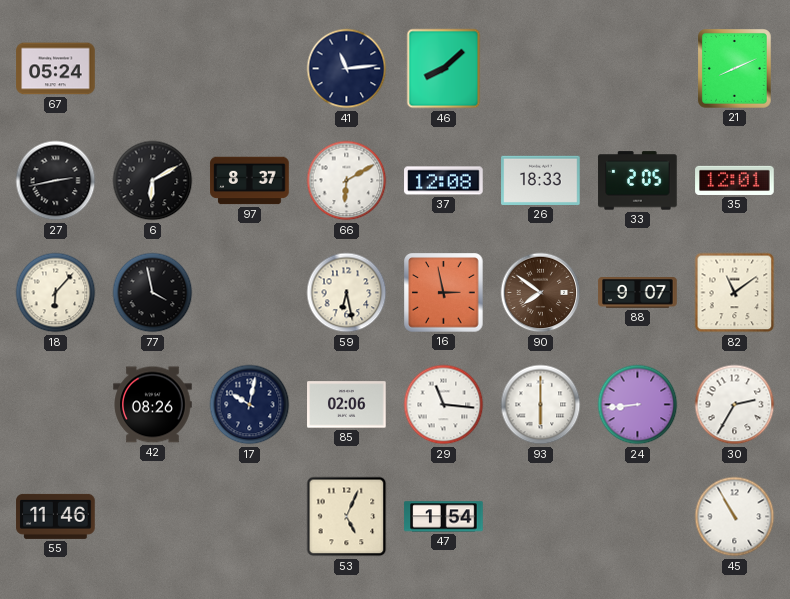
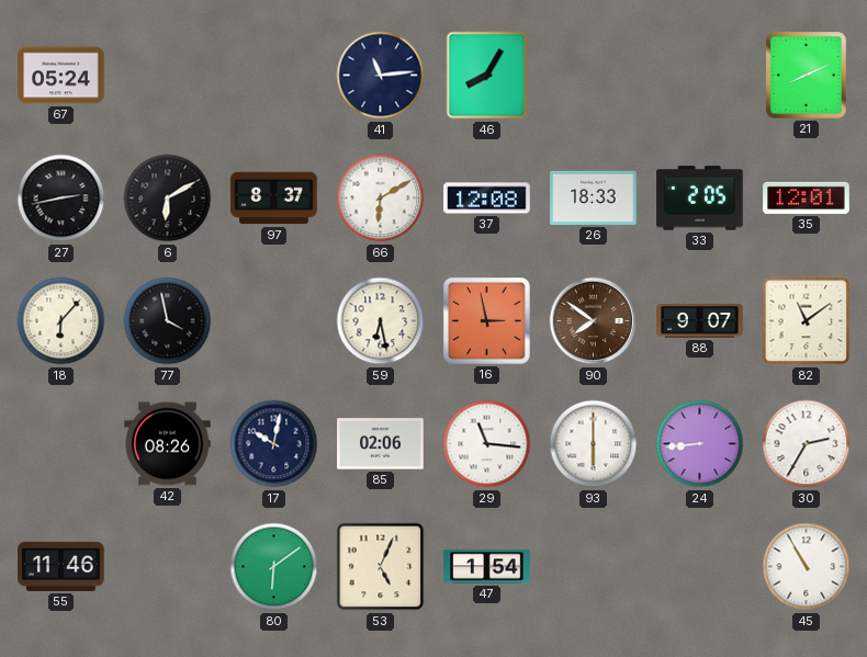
46: 8:08 -> 8:05
80: none -> 6:09
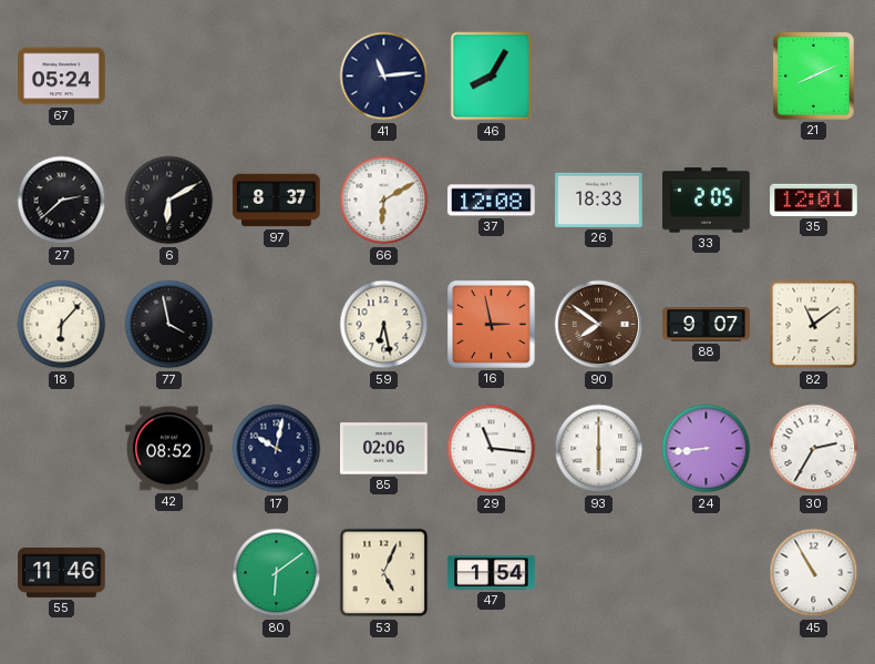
27: 2:43 -> 2:38
42: 08:26 -> 08:52
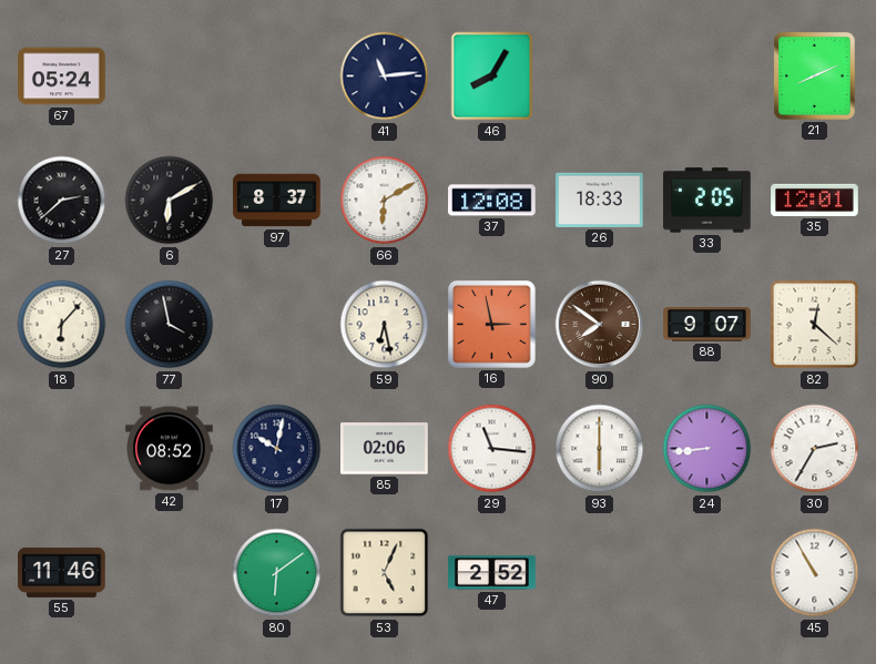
82: 11:09 -> 12:22
47: 1:54 -> 2:52
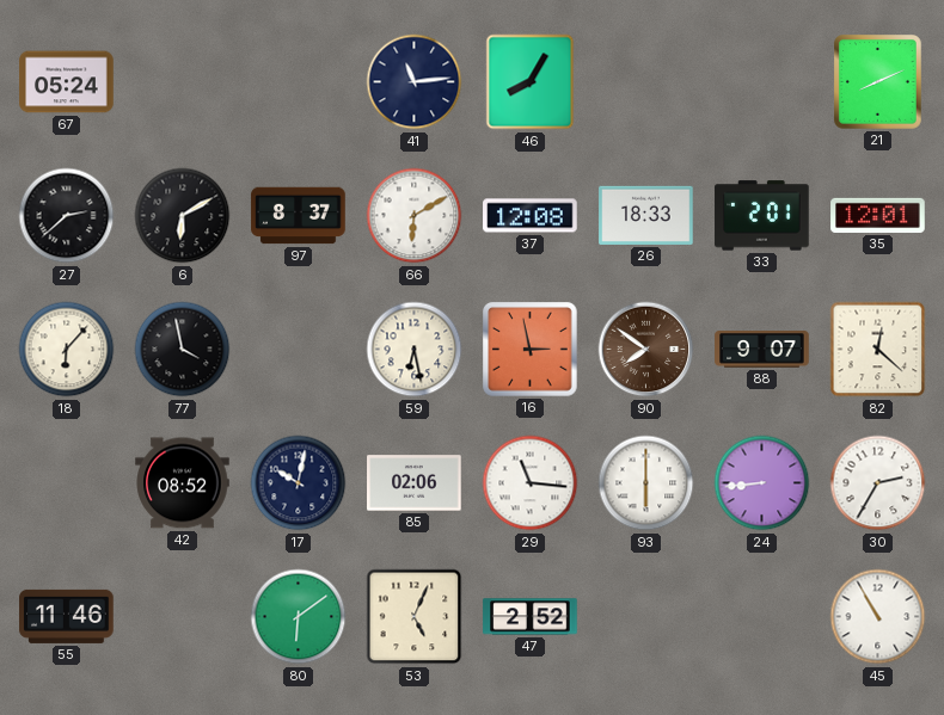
33: 2:05 -> 2:01
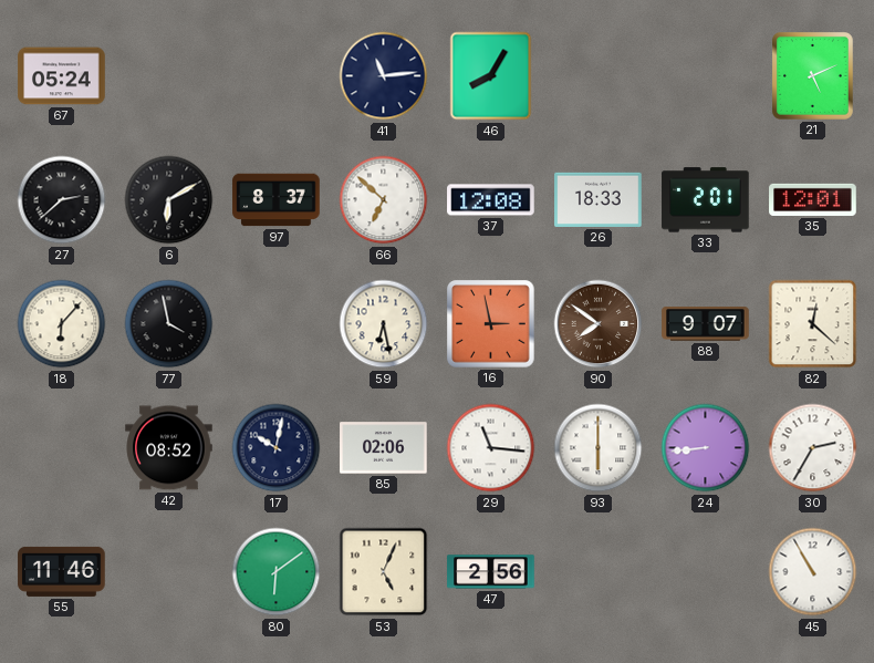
21: 8:11 -> 5:11
66: 6:10 -> 6:52
47: 2:52 -> 2:56
